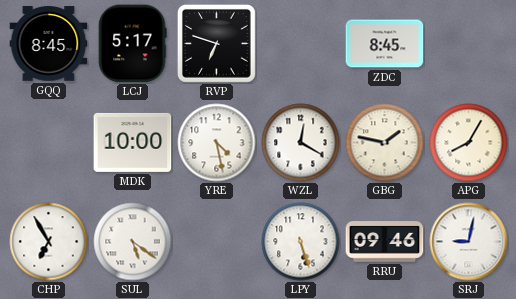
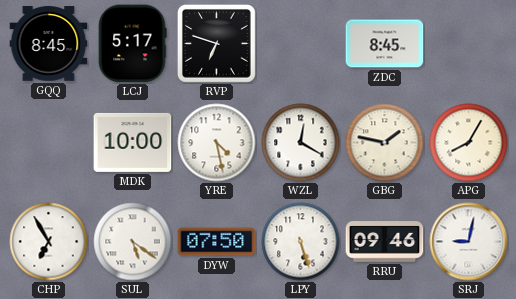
DYW: none -> 07:50
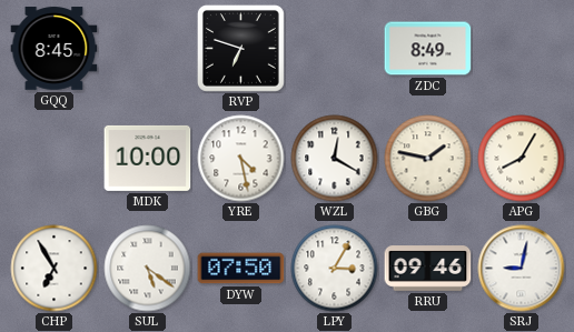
LCJ: 5:17 -> none
ZDC: 8:45 -> 8:49
LPY: 5:27 -> 3:05
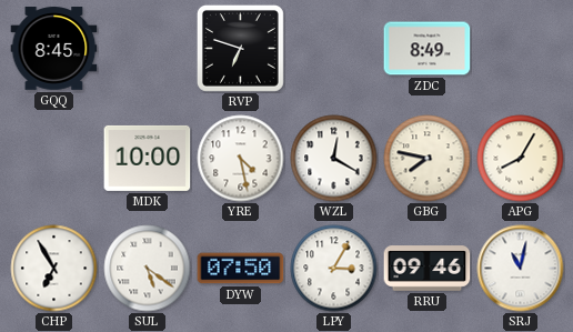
GBG: 1:47 -> 7:47
SRJ: 9:02 -> 11:02
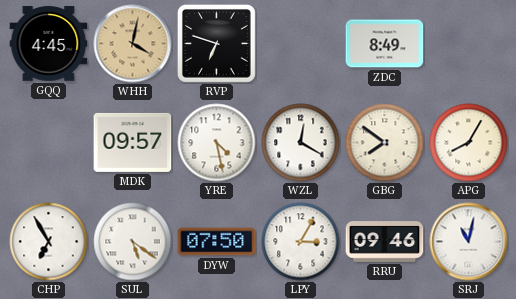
GQQ: 8:45 -> 4:45
WHH: none -> 4:02
MDK: 10:00 -> 09:57
GBG: 7:47 -> 7:51
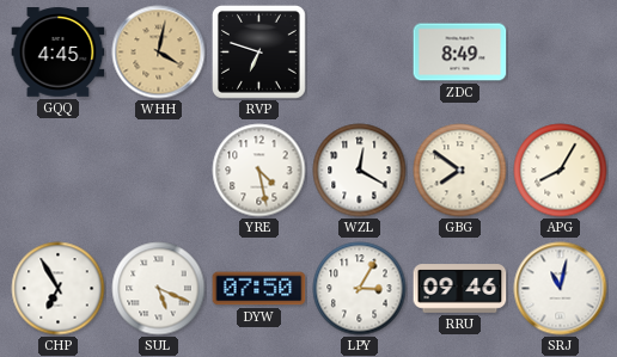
MDK: 09:57 -> none
SUL: 5:21 -> 5:19
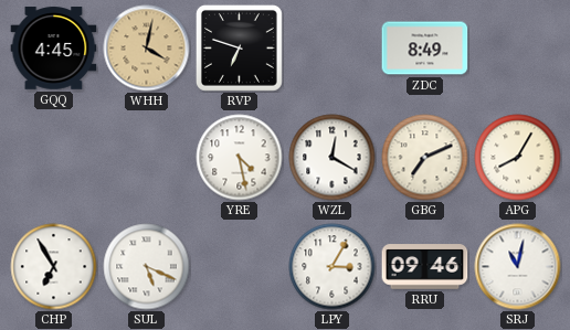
GBG: 7:51 -> 7:11
DYW: 07:50 -> none
